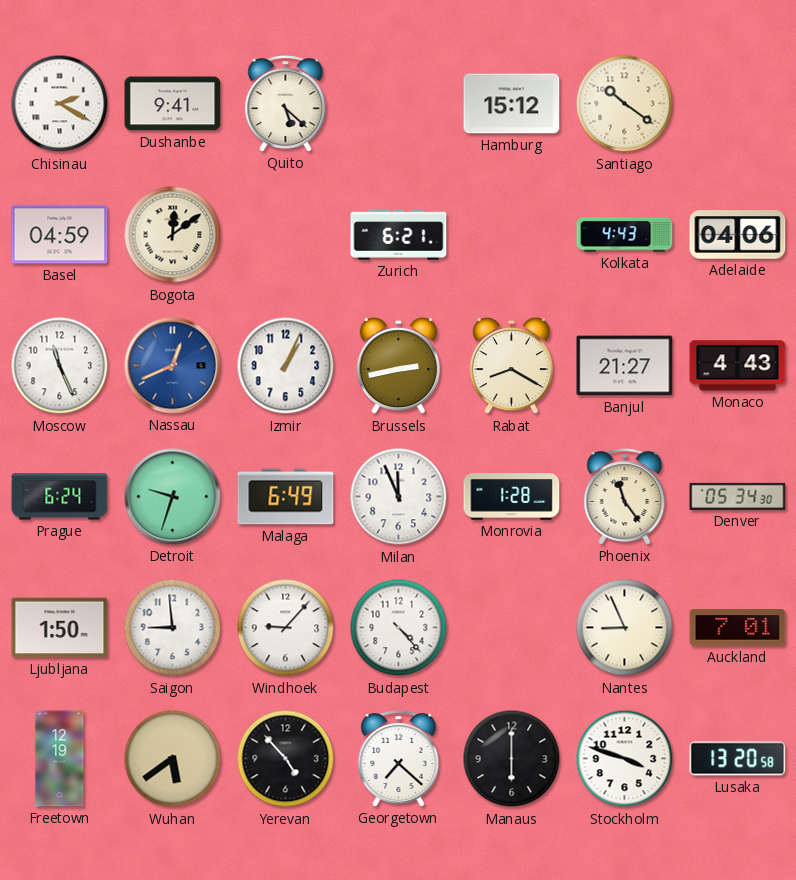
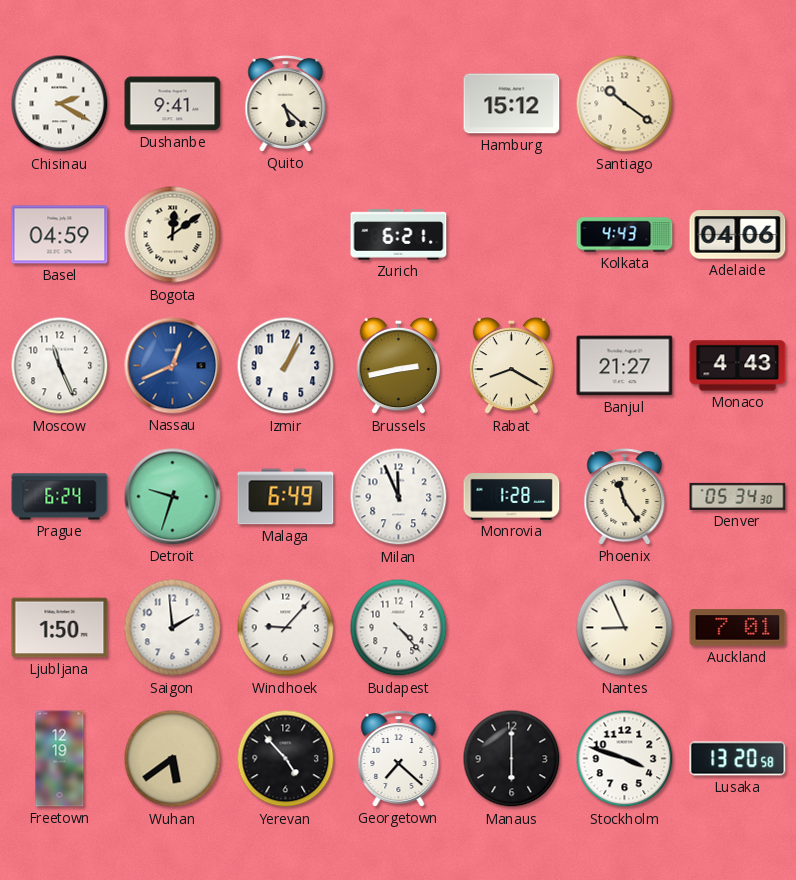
Saigon: 8:59 -> 1:59
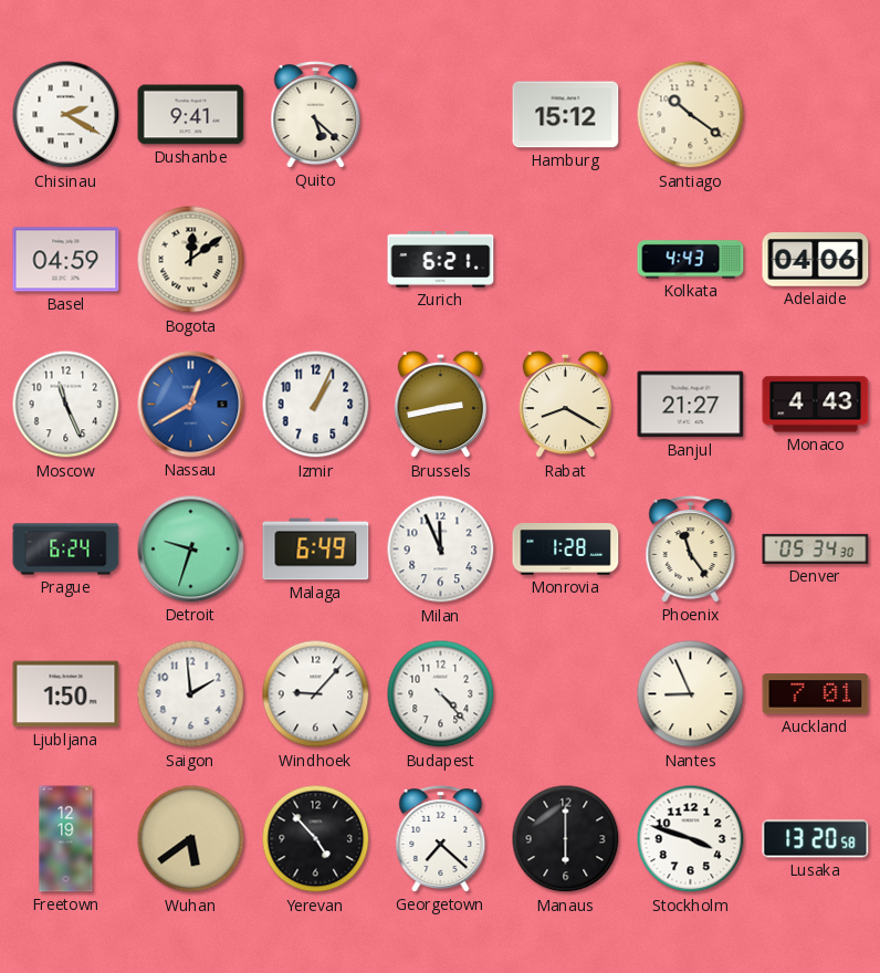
Nassau: 12:41 -> 12:40
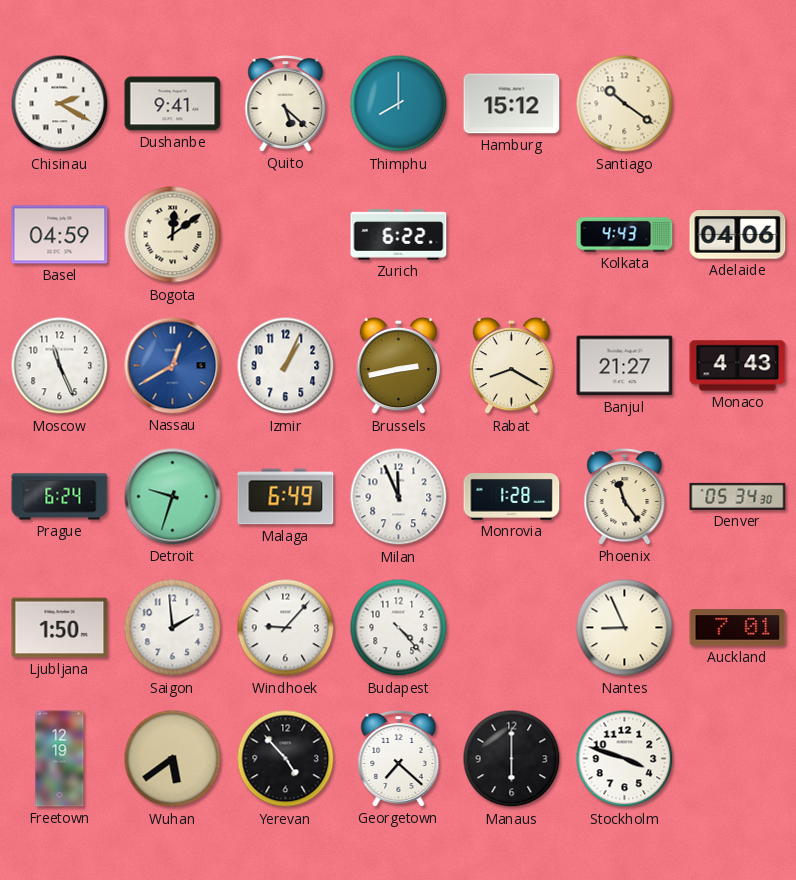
Thimphu: none -> 8:00
Zurich: 6:21 -> 6:22
Lusaka: 13:20 -> none
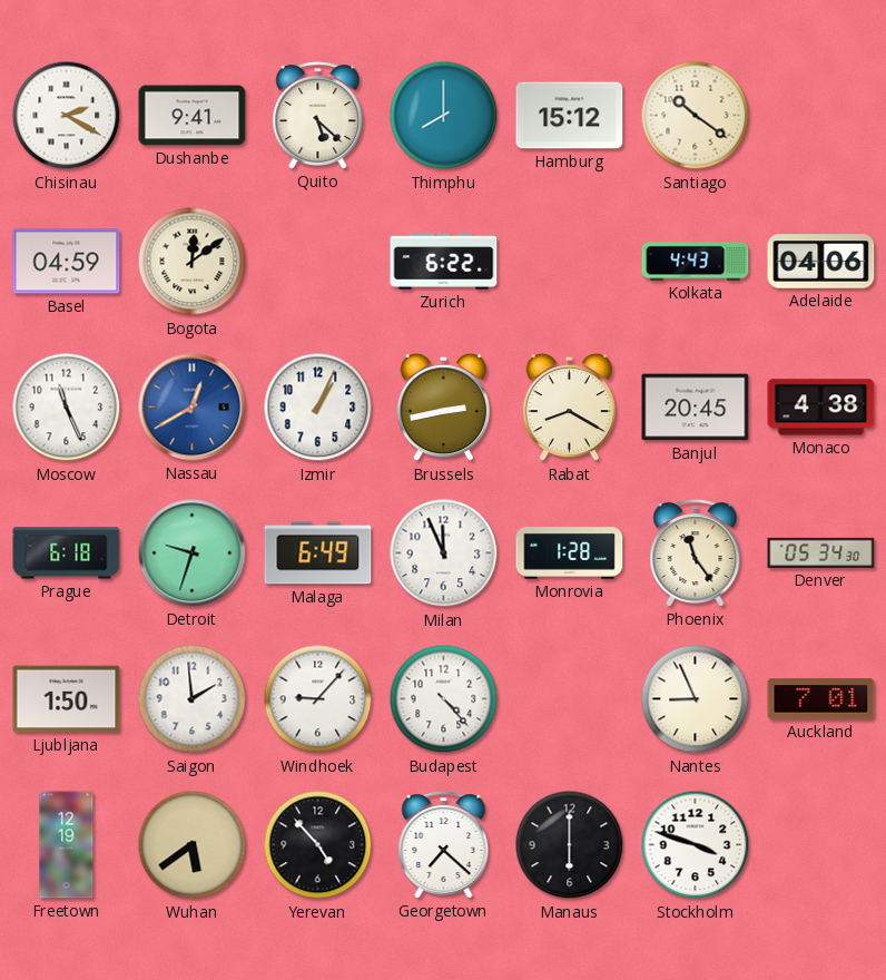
Banjul: 21:27 -> 20:45
Monaco: 4:43 -> 4:38
Prague: 6:24 -> 6:18
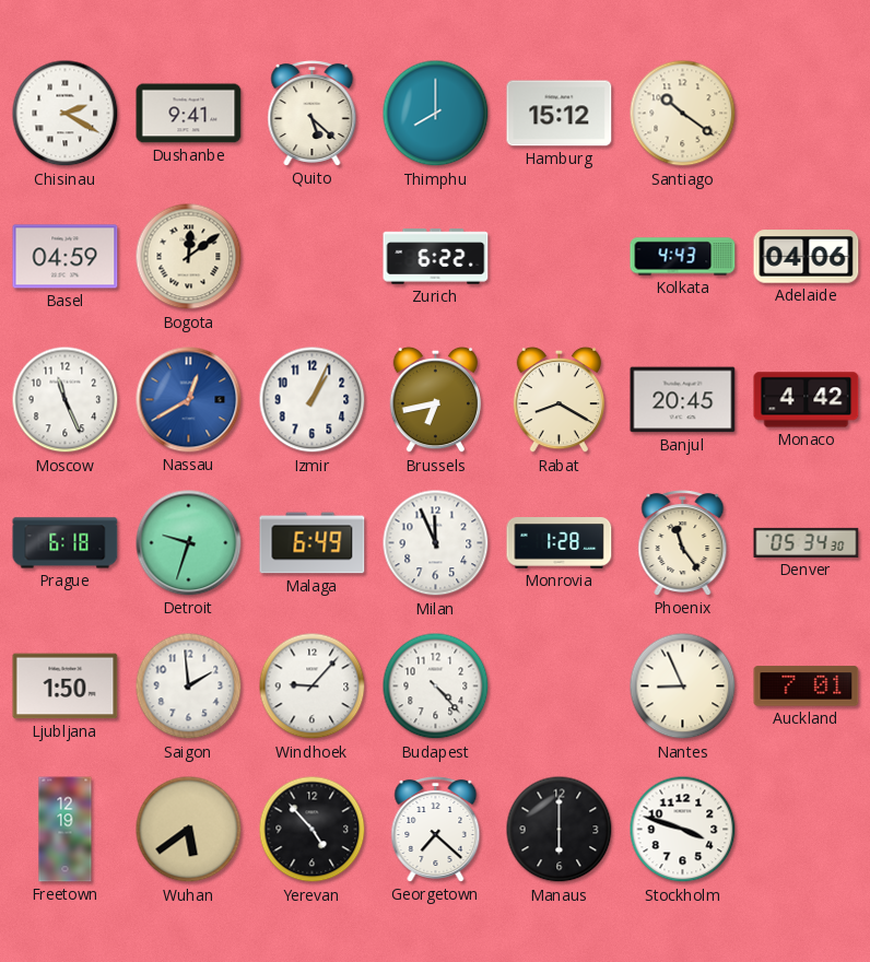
Brussels: 2:43 -> 6:43
Monaco: 4:38 -> 4:42
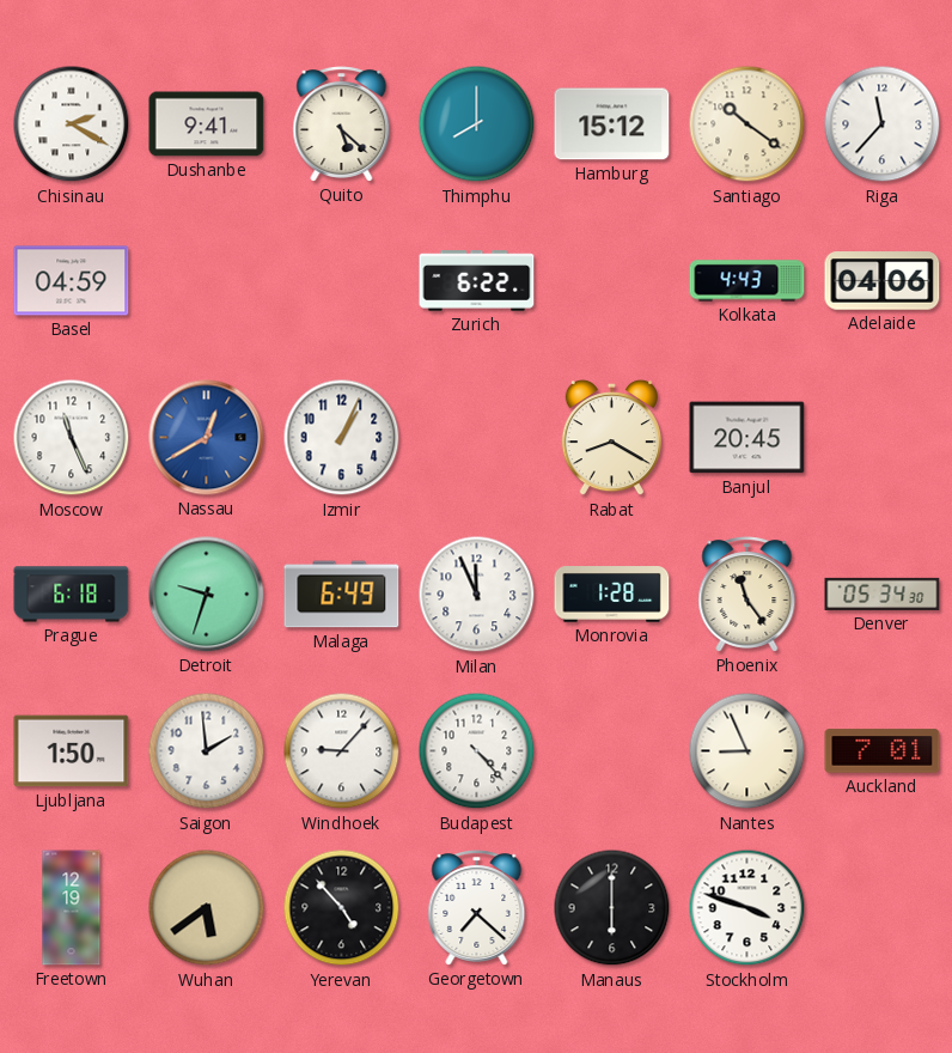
Riga: none -> 11:37
Bogota: 12:09 -> none
Brussels: 6:43 -> none
Monaco: 4:42 -> none
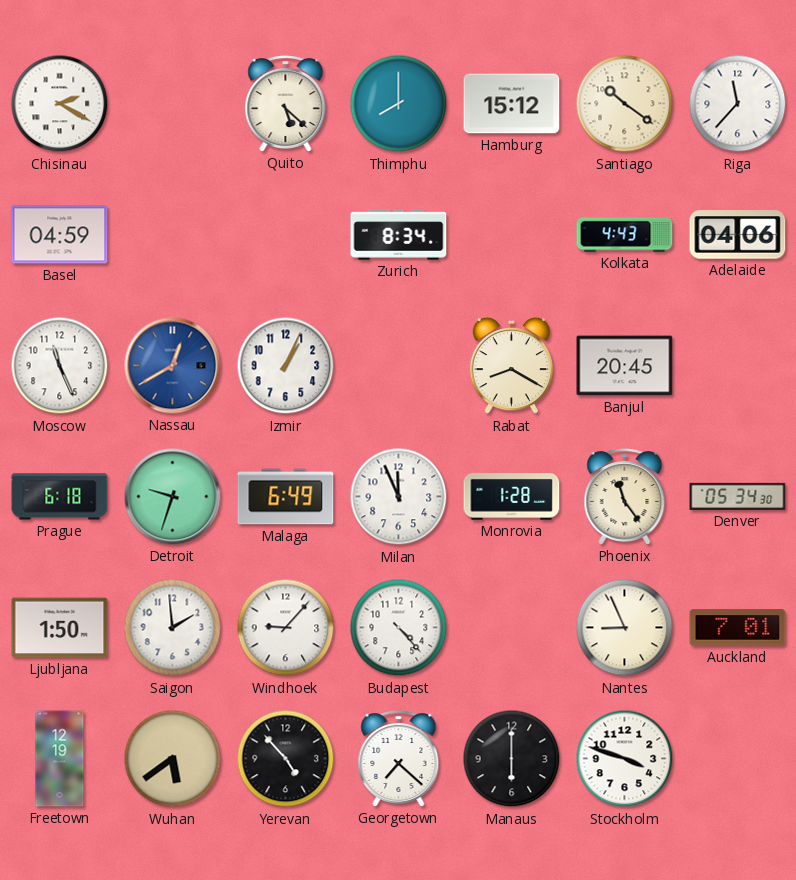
Dushanbe: 9:41 -> none
Zurich: 6:22 -> 8:34
